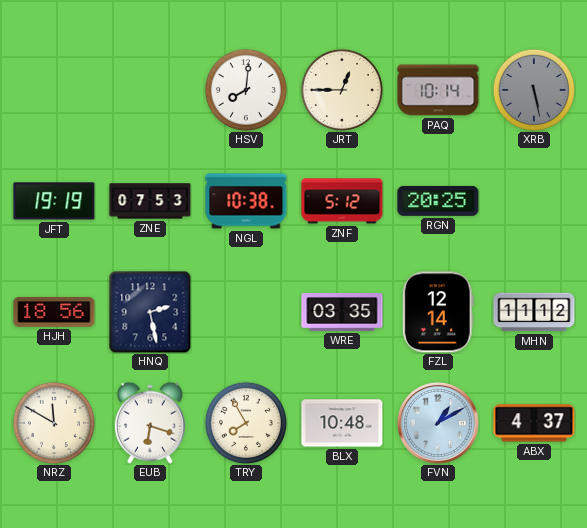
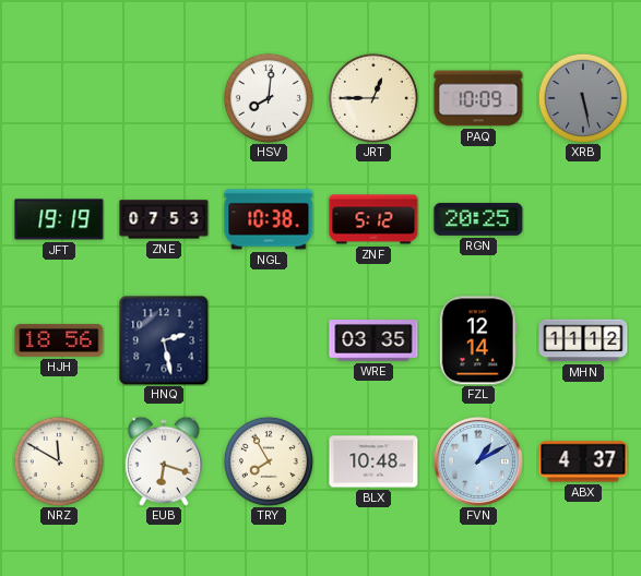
PAQ: 10:14 -> 10:09
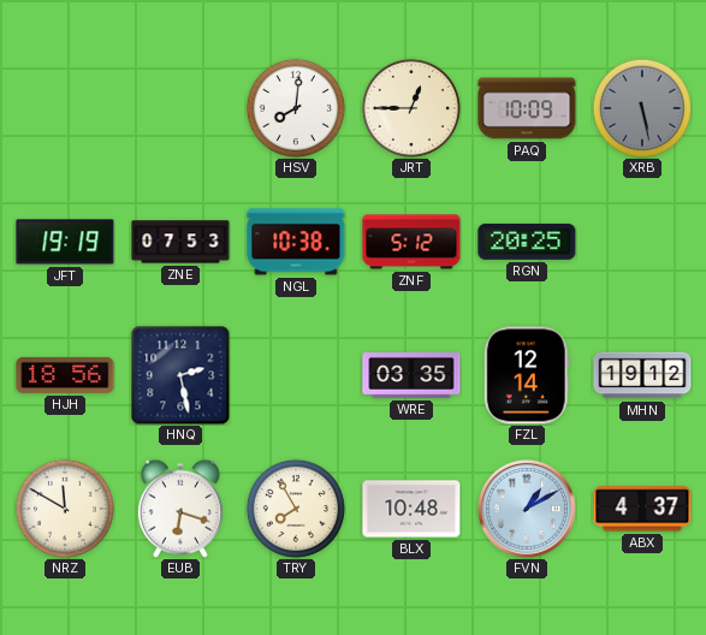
MHN: 11:12 -> 19:12
